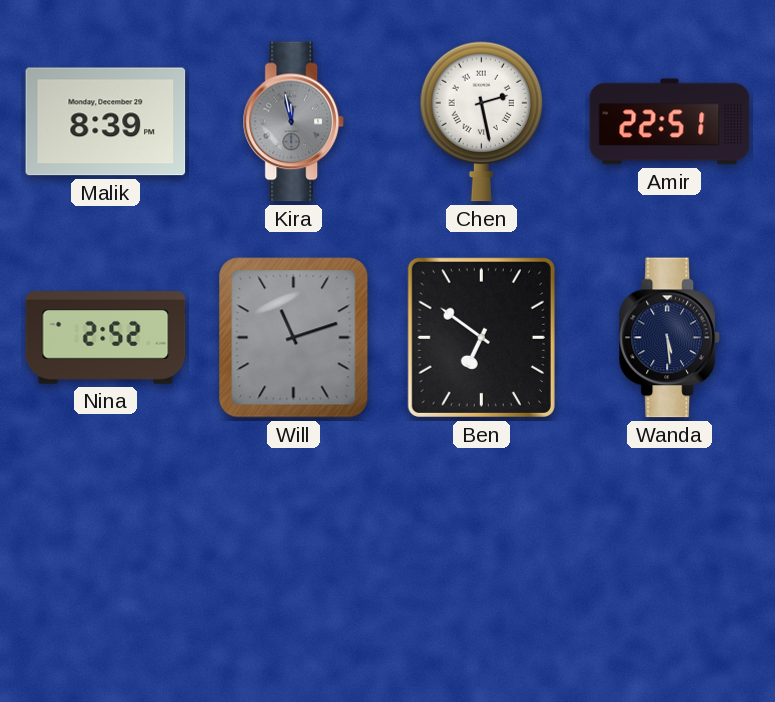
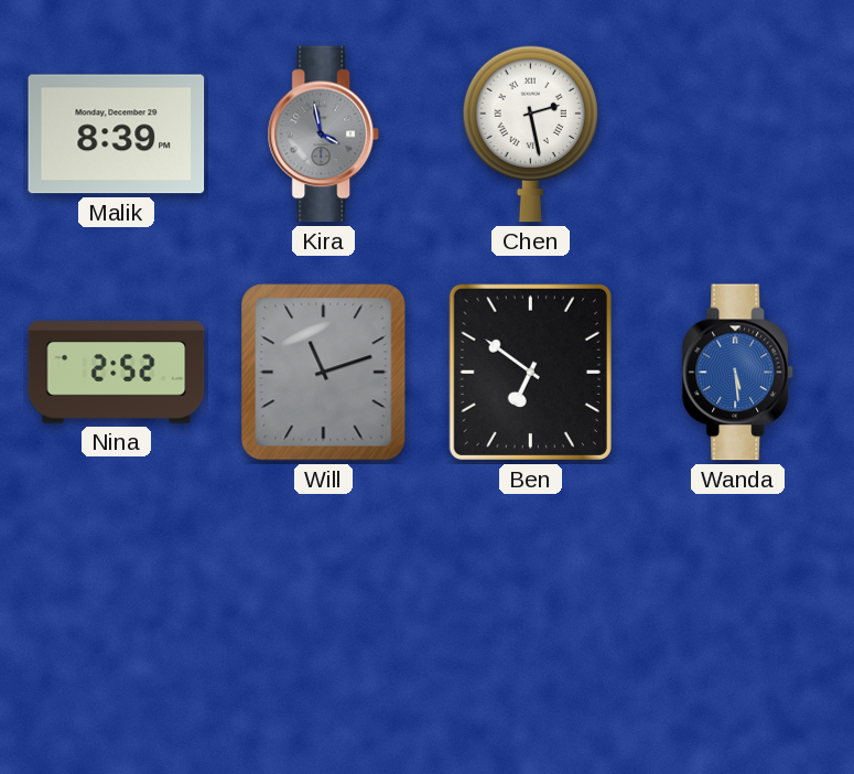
Kira: 11:58 -> 3:58
Amir: 22:51 -> none
Wanda dial: navy -> blue
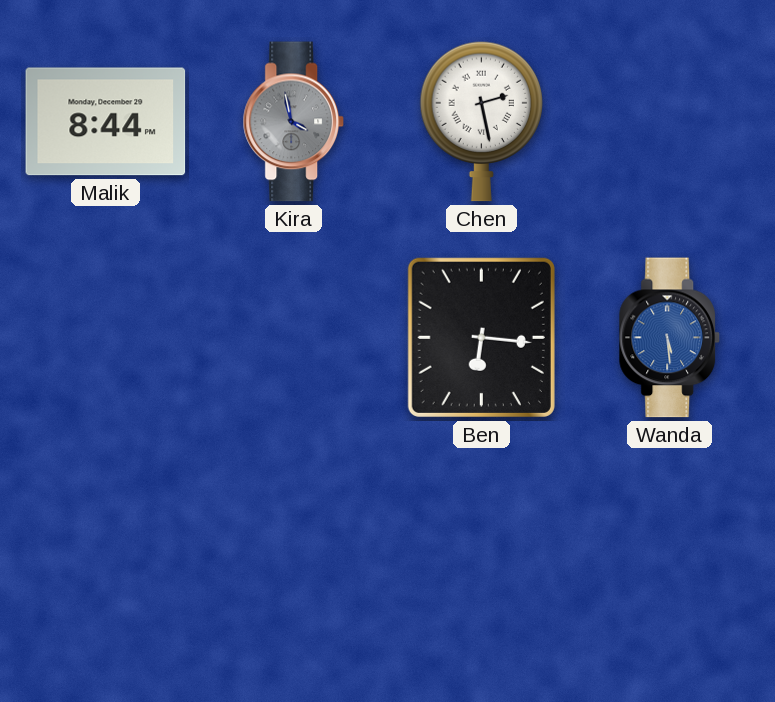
Malik: 8:39 -> 8:44
Nina: 2:52 -> none
Will: 11:12 -> none
Ben: 6:51 -> 6:16
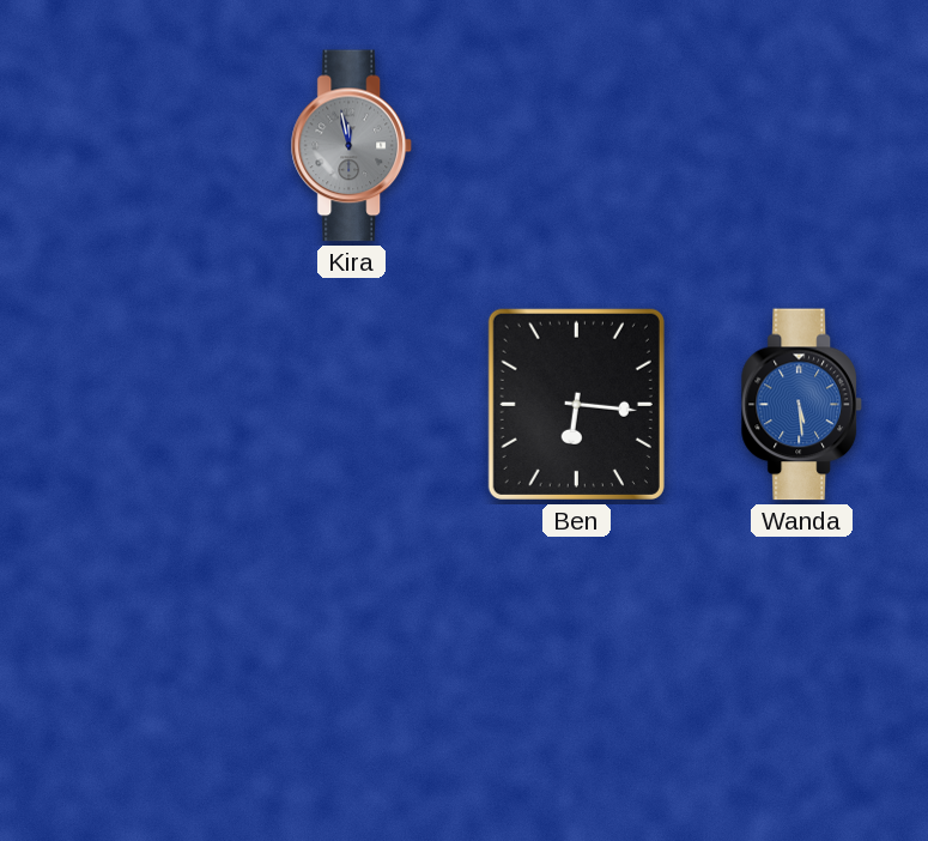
Malik: 8:44 -> none
Kira: 3:58 -> 11:58
Chen: 2:28 -> none
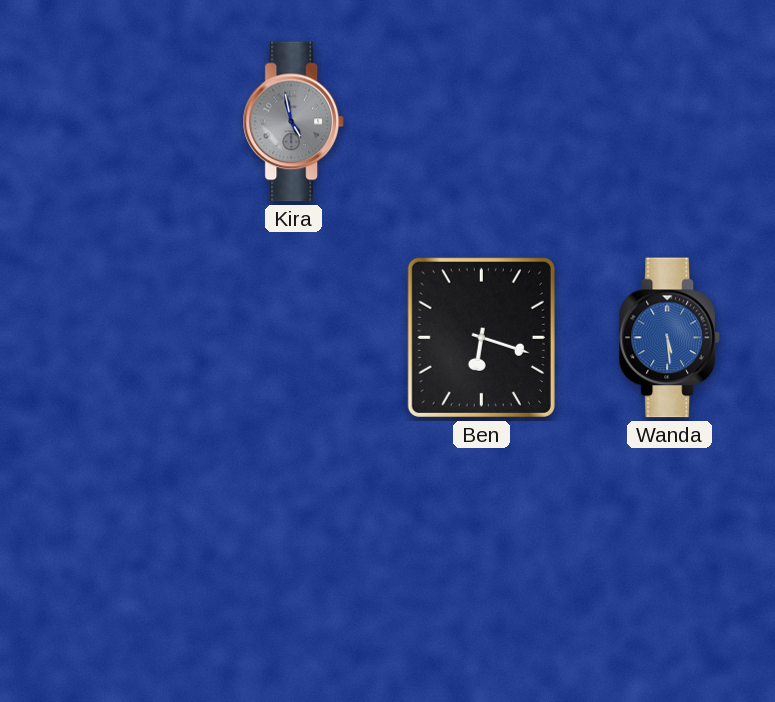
Kira: 11:58 -> 4:58
Ben: 6:16 -> 6:18
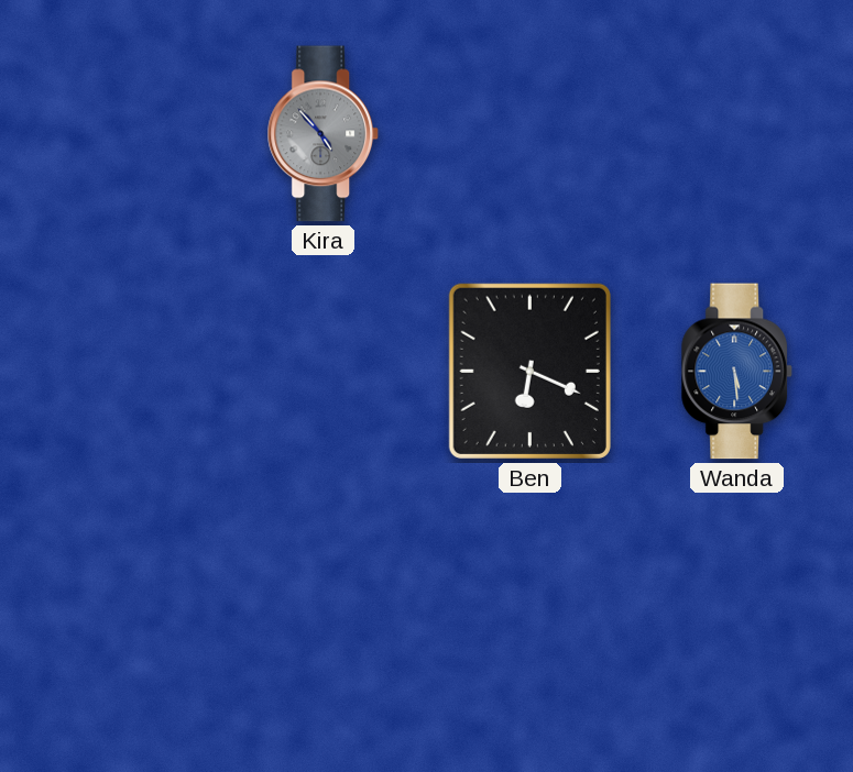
Kira: 4:58 -> 4:53
Ben: 6:18 -> 6:19
